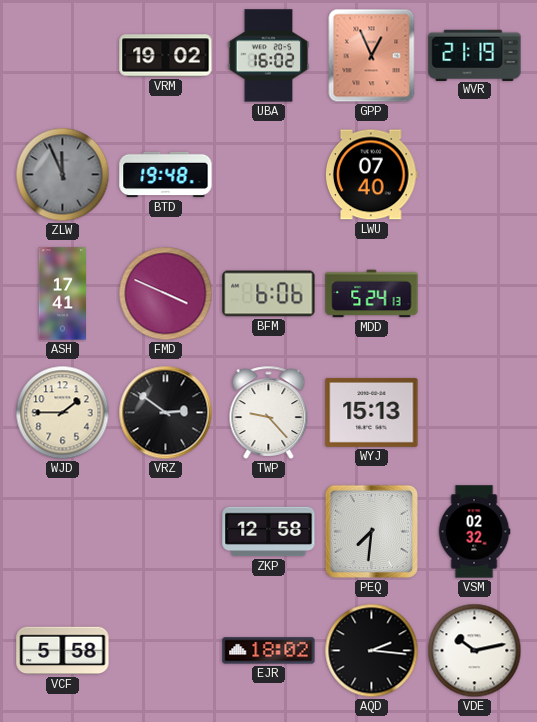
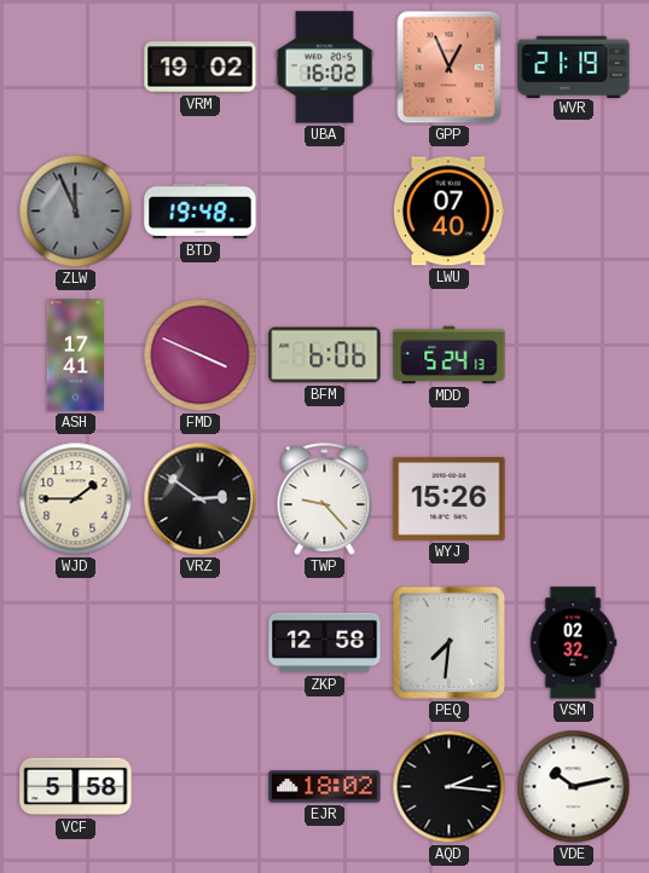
WYJ: 15:13 -> 15:26
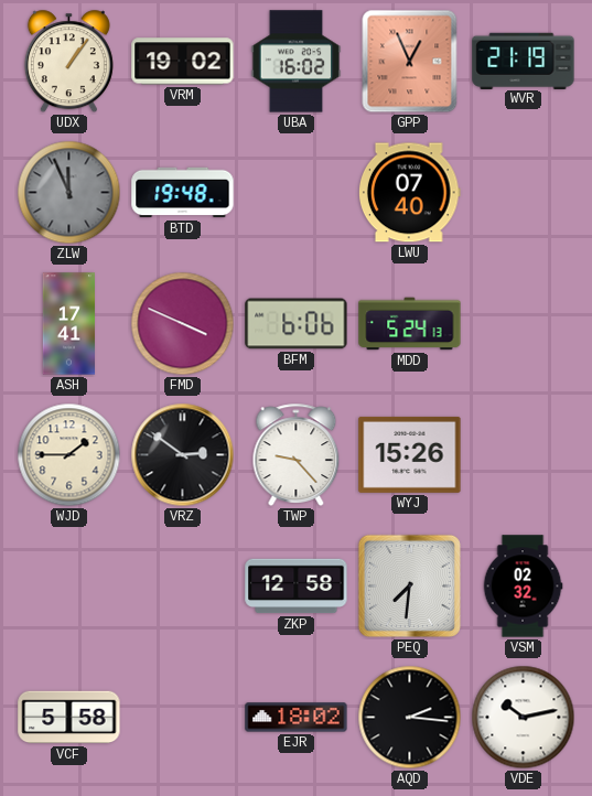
UDX: none -> 1:06
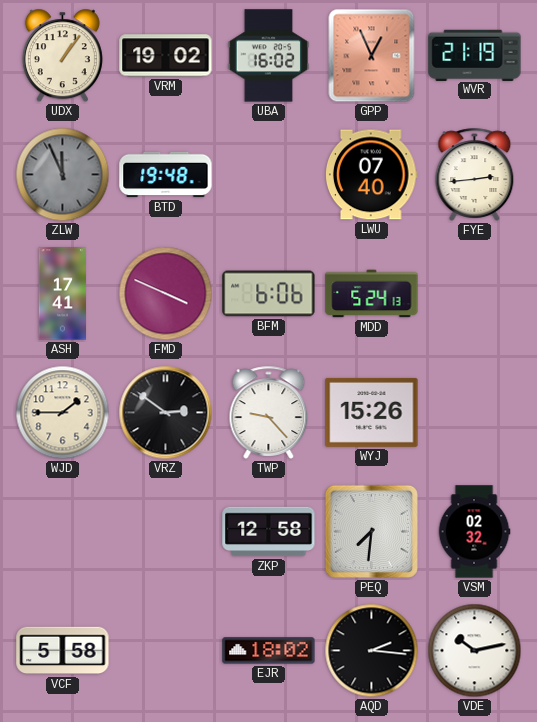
FYE: none -> 2:44
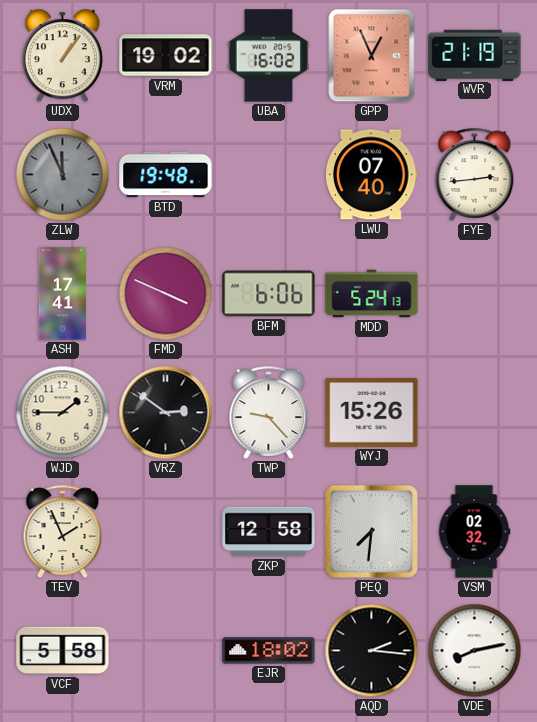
TEV: none -> 1:56
VDE: 10:13 -> 8:13
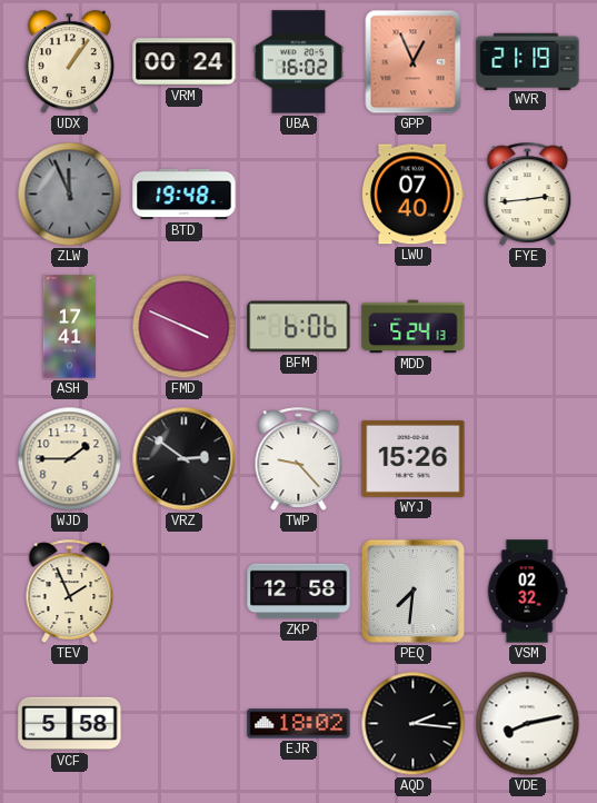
VRM: 19:02 -> 00:24
